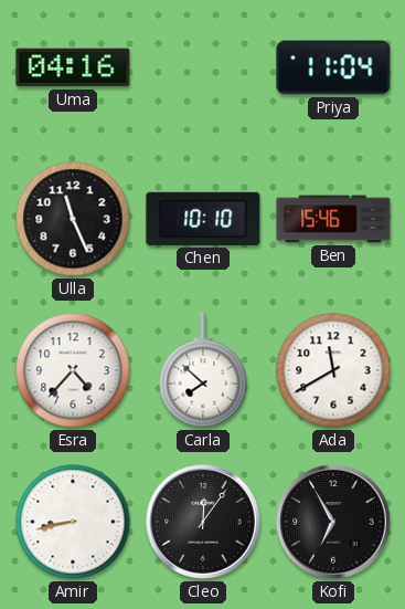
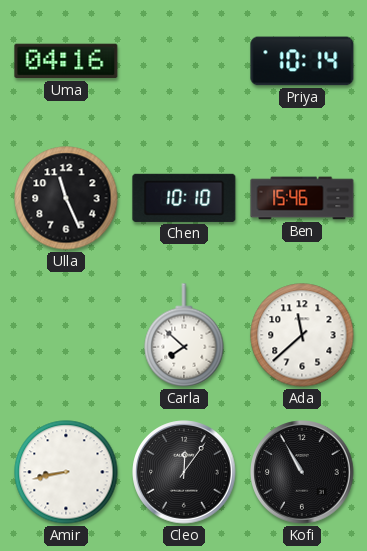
Priya: 11:04 -> 10:14
Esra: 4:37 -> none
Ada: 11:40 -> 11:38
Kofi: 6:55 -> 10:55
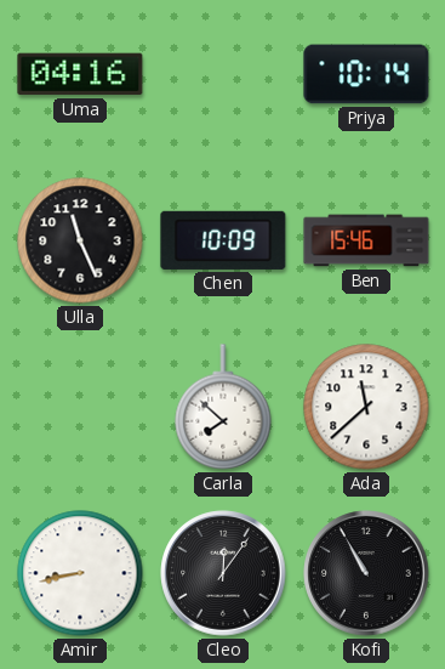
Chen: 10:10 -> 10:09
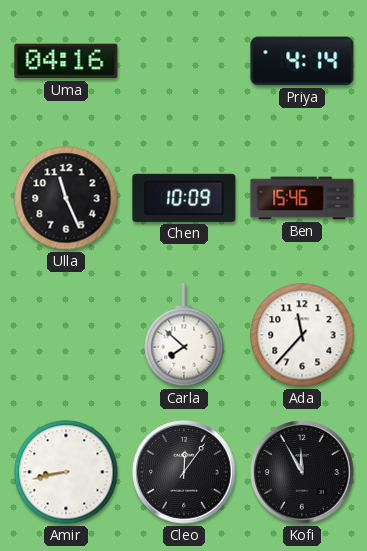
Priya: 10:14 -> 4:14
Ada: 11:38 -> 11:37
Kofi: 10:55 -> 11:55
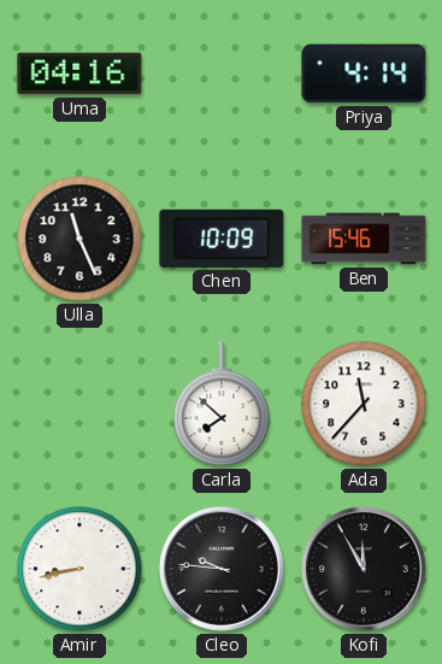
Cleo: 12:06 -> 9:46
